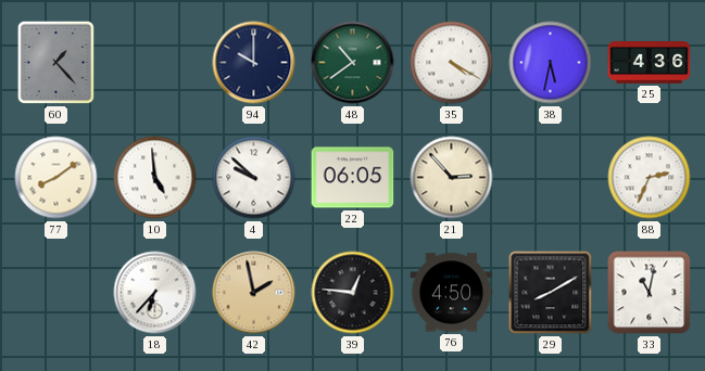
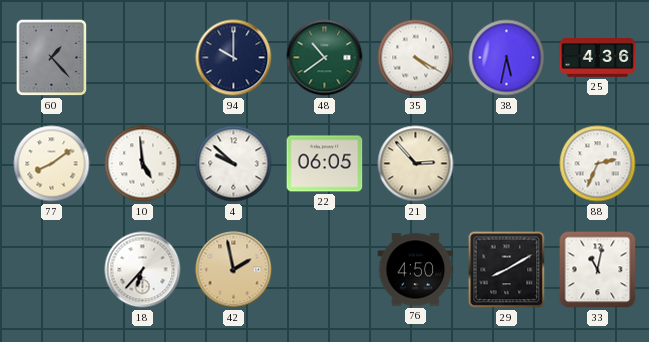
39: 12:46 -> none
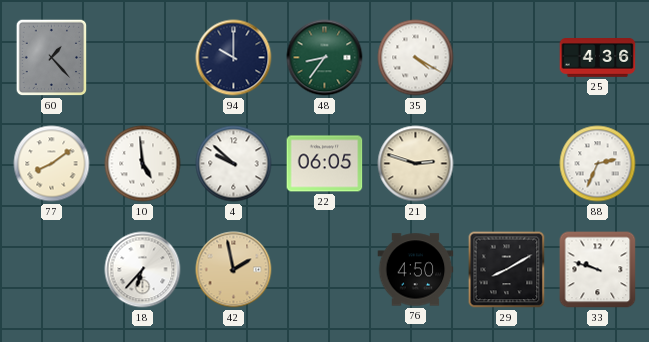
48: 10:39 -> 8:36
38: 5:32 -> none
21: 2:53 -> 2:48
33: 11:02 -> 9:48
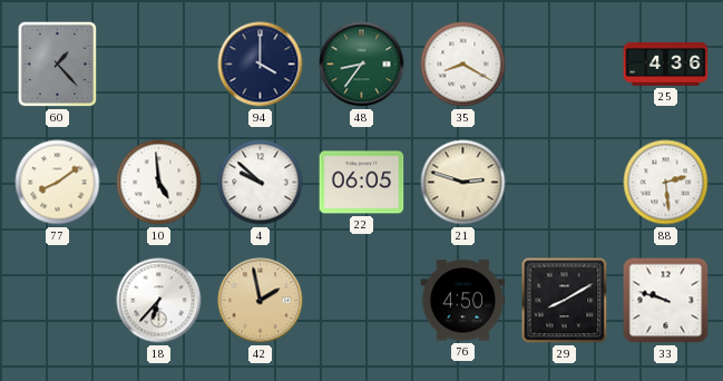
94: 10:00 -> 4:00
35: 4:20 -> 8:20
88: 2:34 -> 2:29
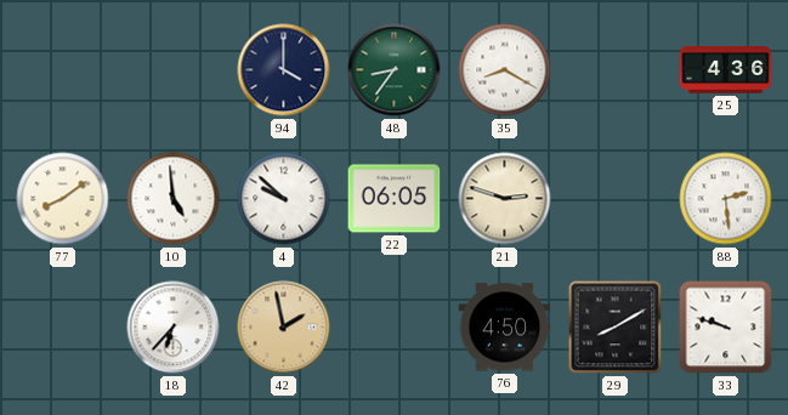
60: 1:23 -> none
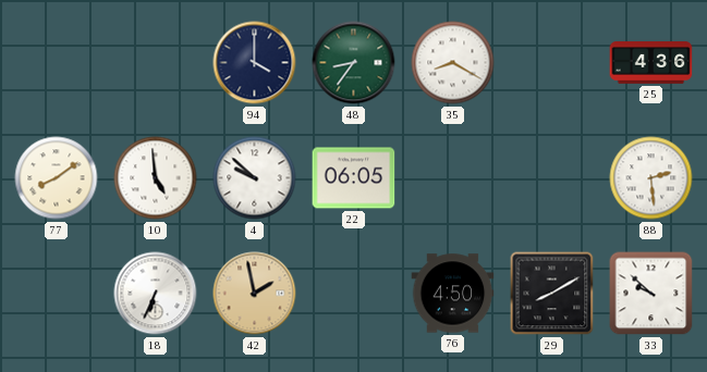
21: 2:48 -> none
18: 6:37 -> 6:34
33: 9:48 -> 9:52
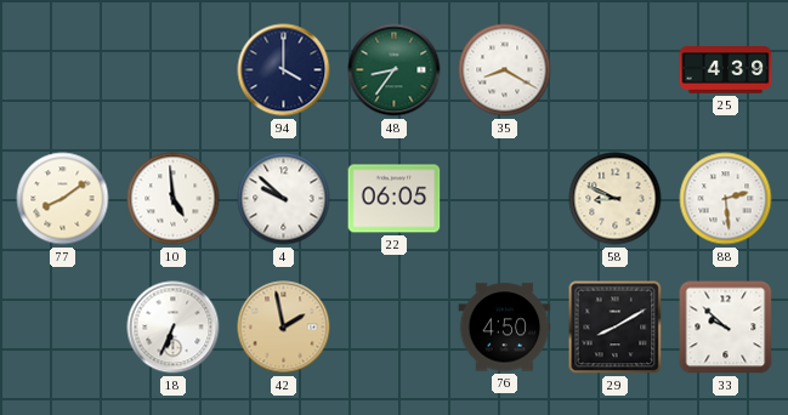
25: 4:36 -> 4:39
58: none -> 8:49
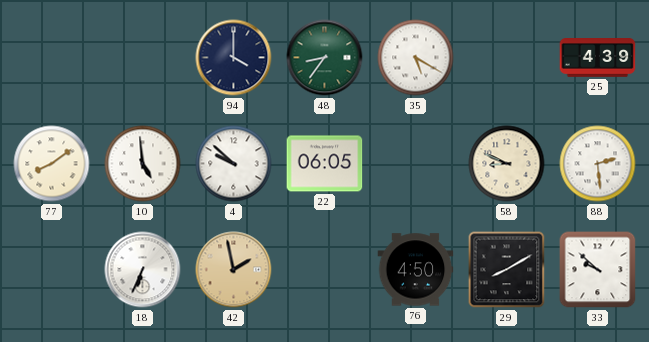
35: 8:20 -> 5:20
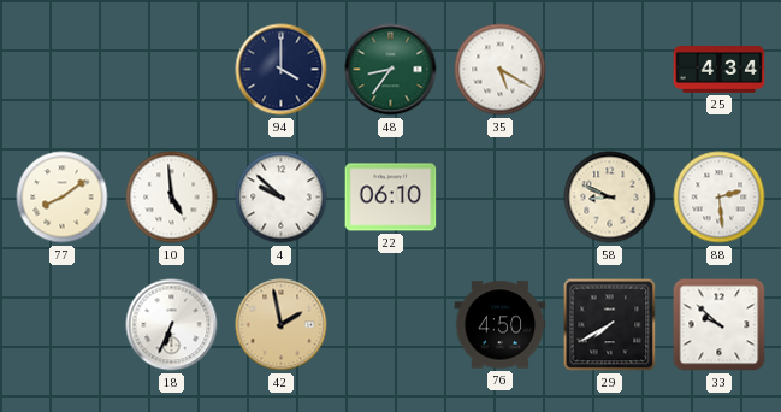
25: 4:39 -> 4:34
22: 06:05 -> 06:10
29: 8:10 -> 7:40
